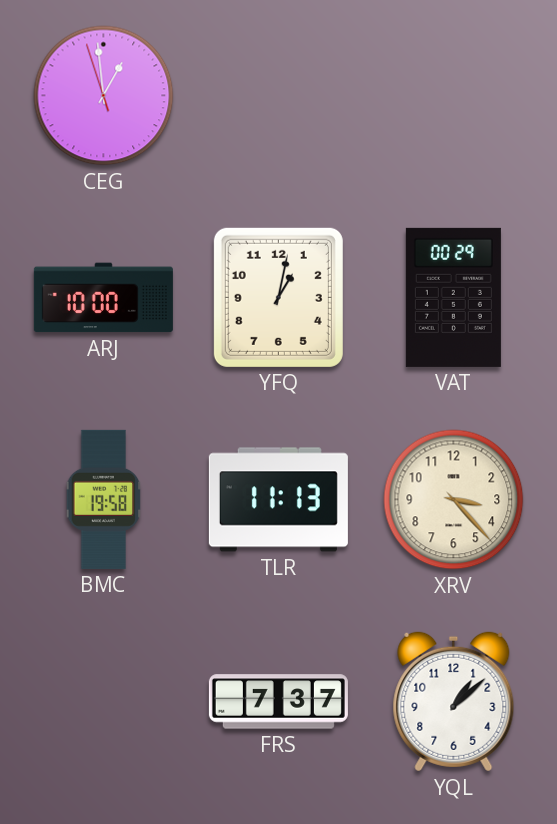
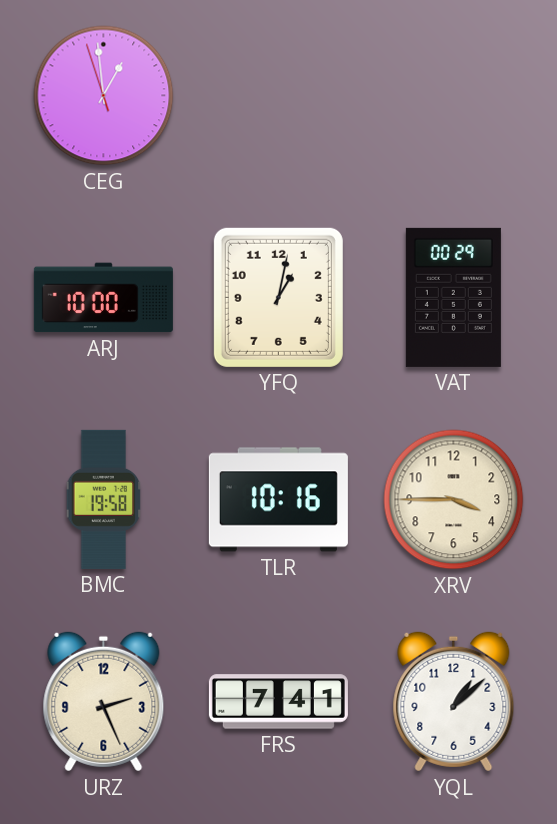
TLR: 11:13 -> 10:16
XRV: 3:23 -> 3:45
URZ: none -> 2:26
FRS: 7:37 -> 7:41
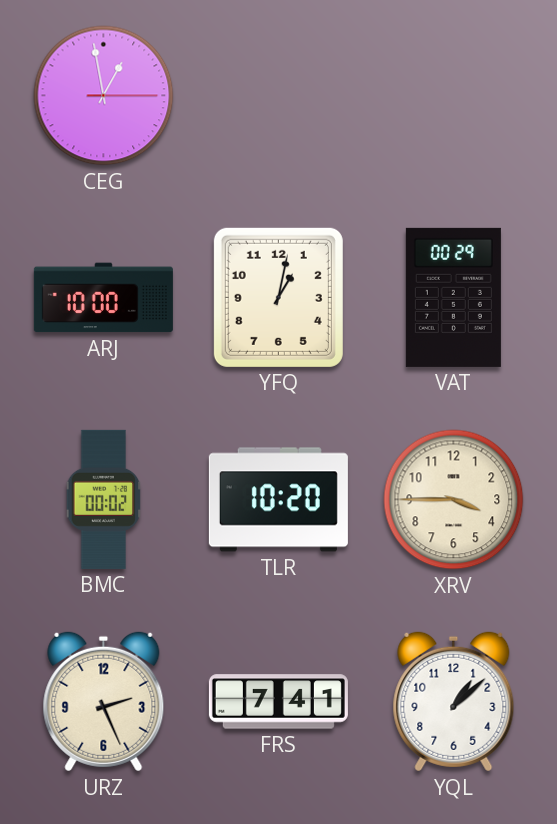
CEG: 12:58:57 -> 12:58:15
BMC: 19:58 -> 00:02
TLR: 10:16 -> 10:20
